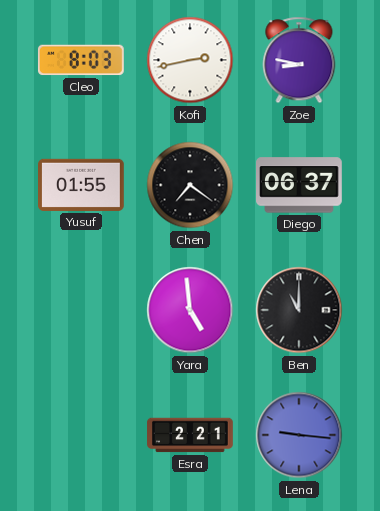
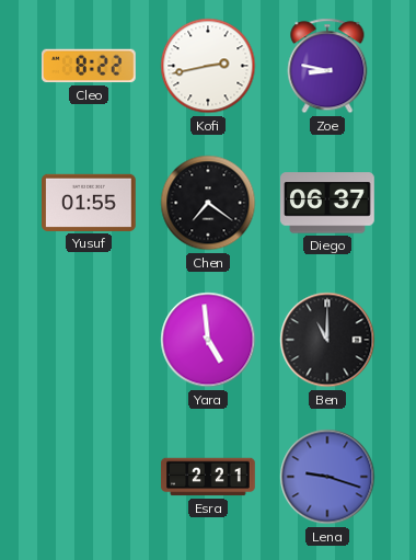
Cleo: 8:03 -> 8:22
Lena: 9:16 -> 9:18
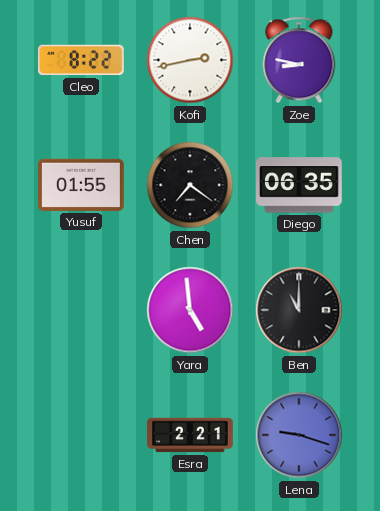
Diego: 06:37 -> 06:35
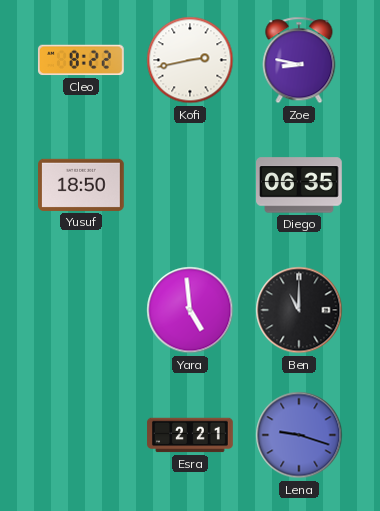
Yusuf: 01:55 -> 18:50
Chen: 7:21 -> none
